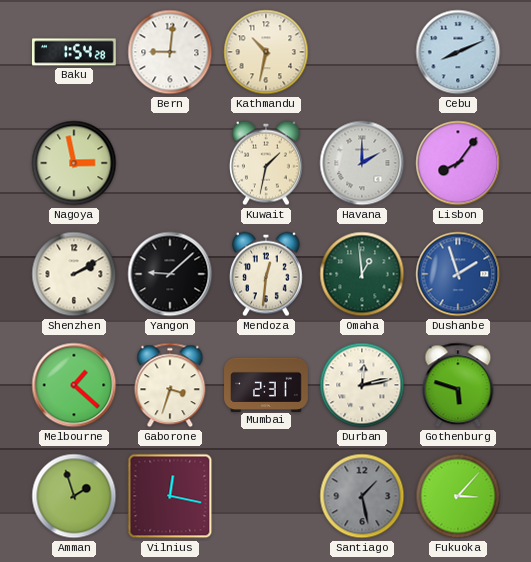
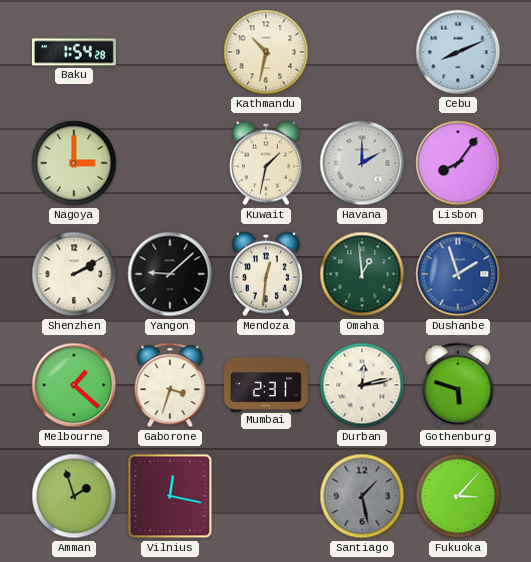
Bern: 9:01 -> none
Nagoya: 2:58 -> 3:00
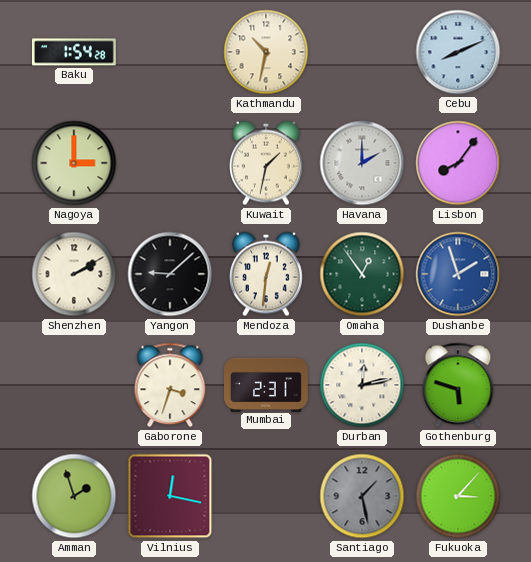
Omaha: 12:59 -> 12:54
Melbourne: 1:22 -> none
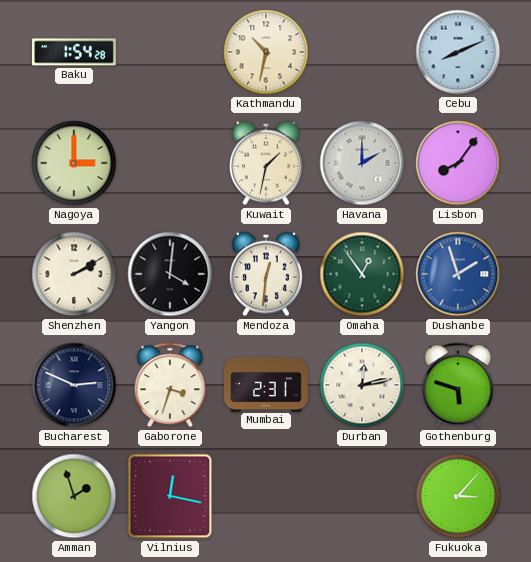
Yangon: 9:08 -> 4:01
Bucharest: none -> 2:49
Santiago: 1:28 -> none
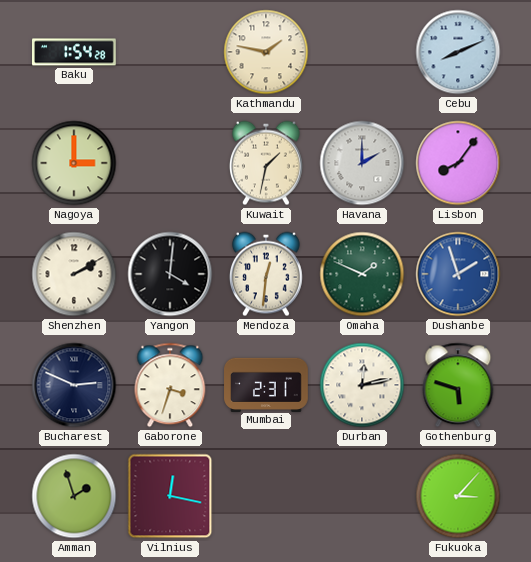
Kathmandu: 10:32 -> 1:47
Omaha: 12:54 -> 1:49
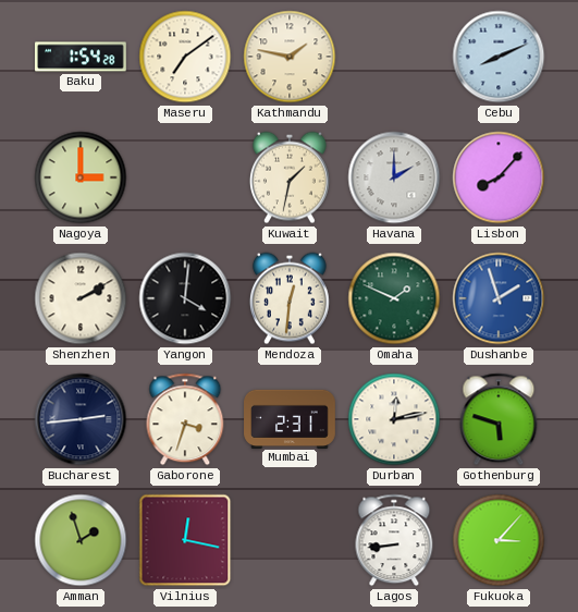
Maseru: none -> 7:09
Lisbon: 8:06 -> 8:07
Bucharest: 2:49 -> 2:44
Lagos: none -> 8:44
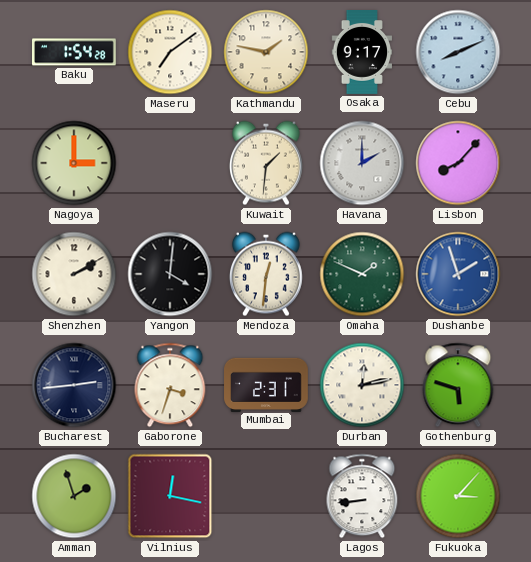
Osaka: none -> 9:17
Kuwait: 1:32 -> 1:31
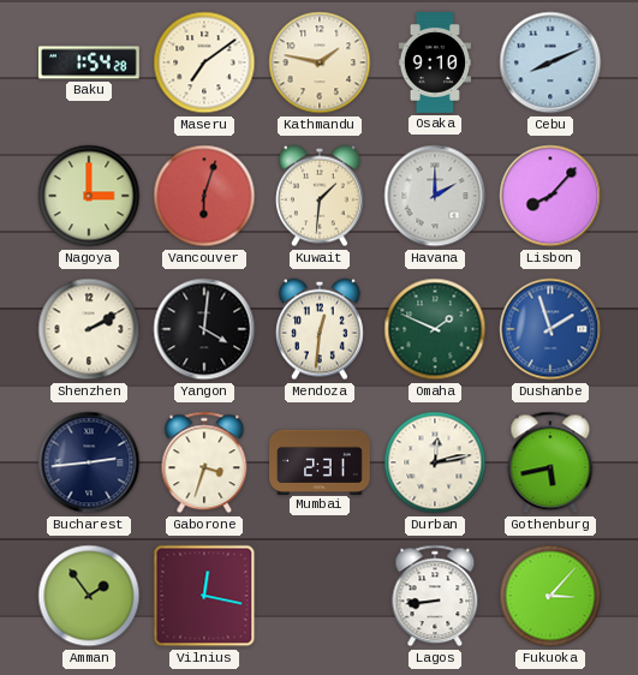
Osaka: 9:17 -> 9:10
Vancouver: none -> 6:03
Gothenburg: 5:48 -> 5:43
Amman: 1:57 -> 1:54
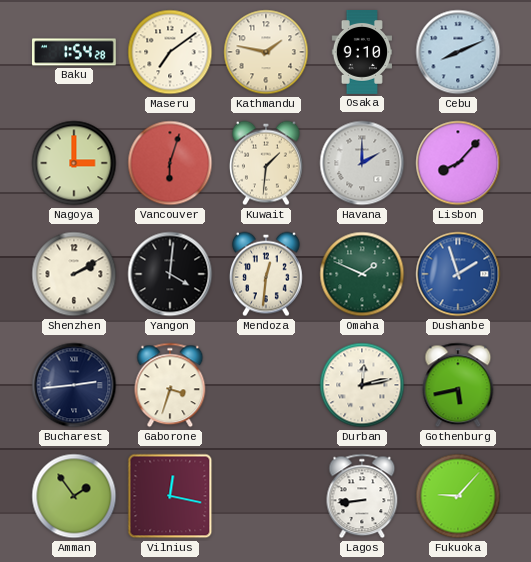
Mumbai: 2:31 -> none
Fukuoka: 3:07 -> 9:07
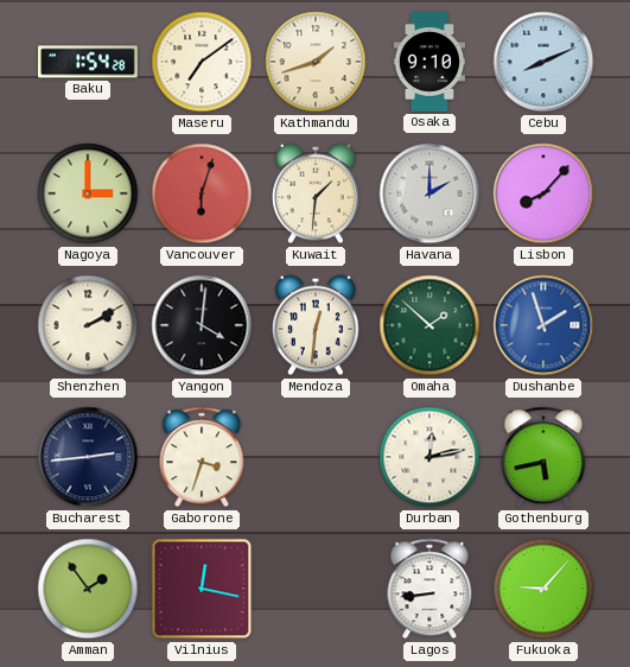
Kathmandu: 1:47 -> 1:42
Omaha: 1:49 -> 1:52
